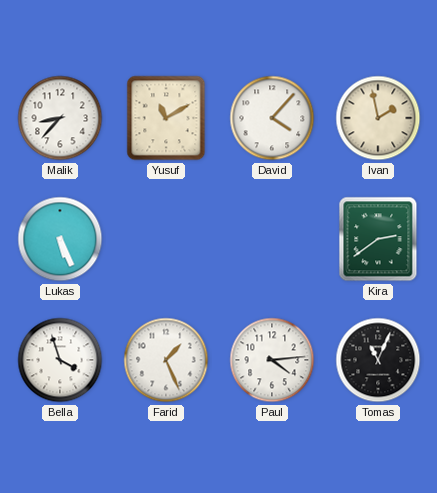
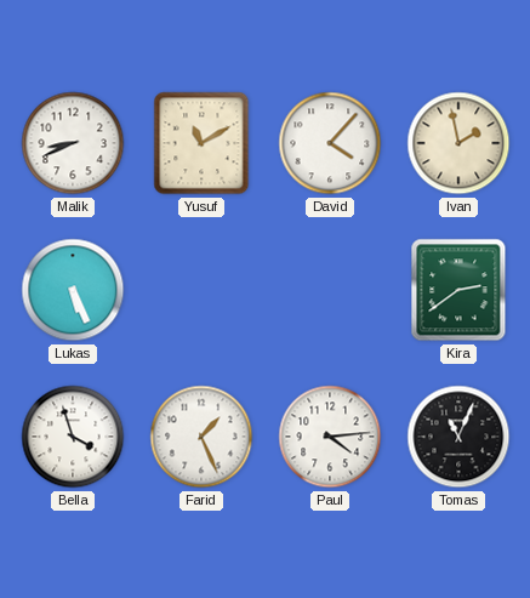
Malik: 8:37 -> 8:41
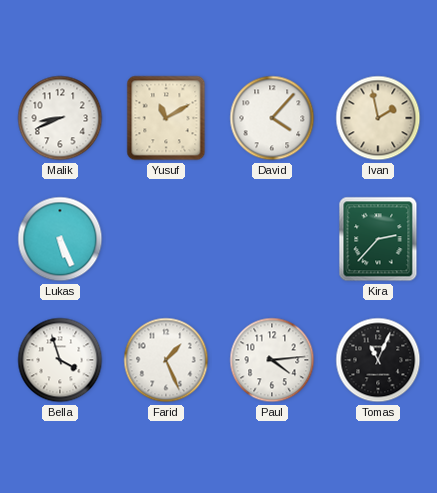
Kira: 2:39 -> 2:37
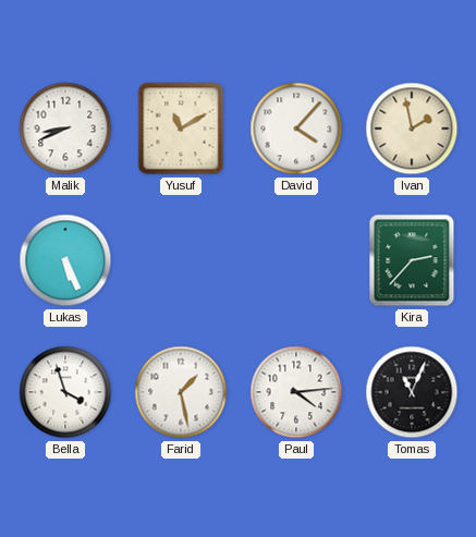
Farid: 1:26 -> 1:28
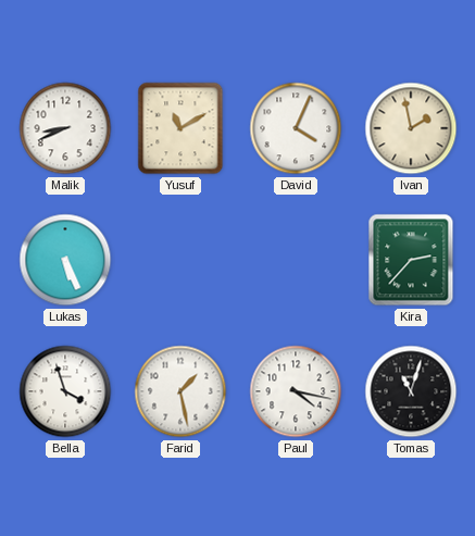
David: 4:07 -> 4:04
Paul: 4:14 -> 4:17
Tomas: 11:04 -> 11:03
